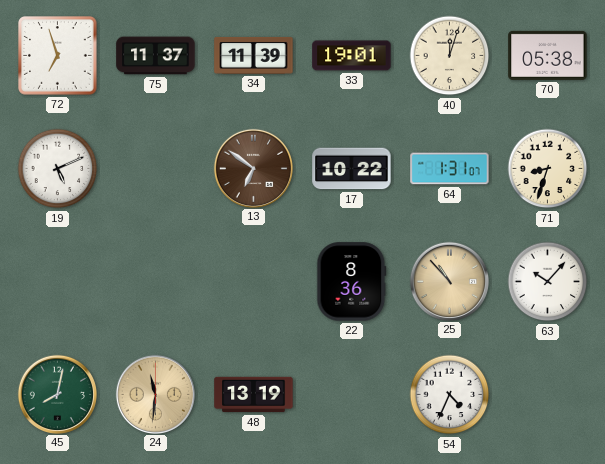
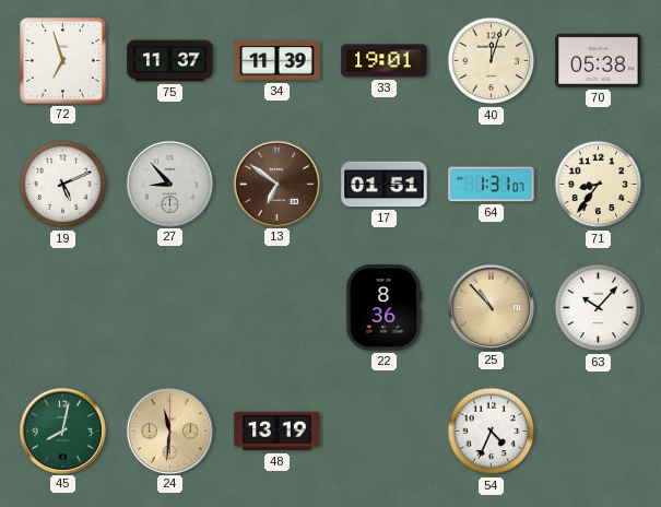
27: none -> 8:53
17: 10:22 -> 01:51
71: 8:33 -> 8:36
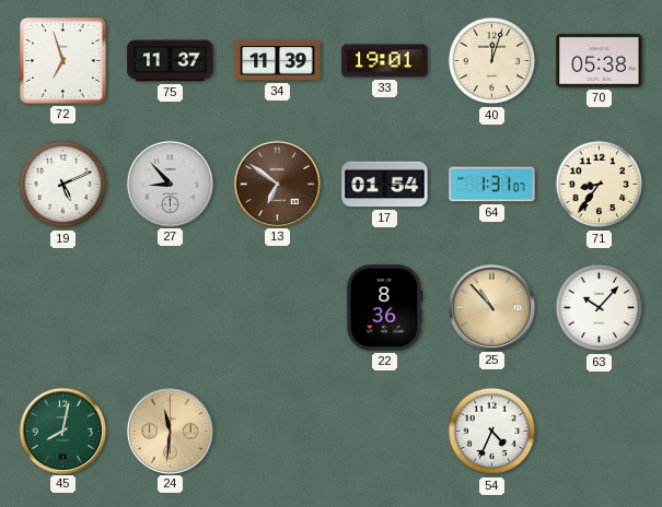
17: 01:51 -> 01:54
48: 13:19 -> none
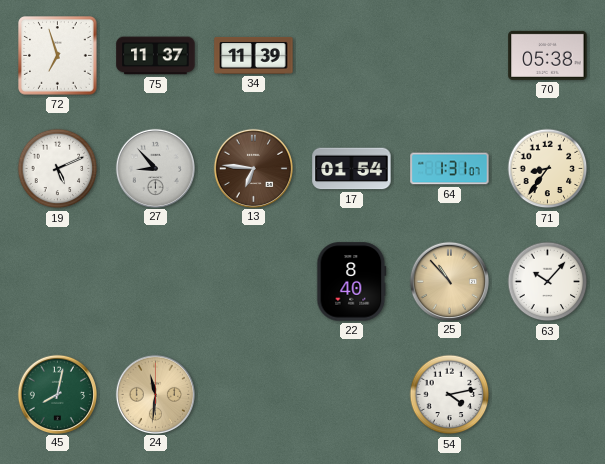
33: 19:01 -> none
40: 12:03 -> none
13: 6:51 -> 6:46
22: 8:36 -> 8:40
54: 4:34 -> 4:13
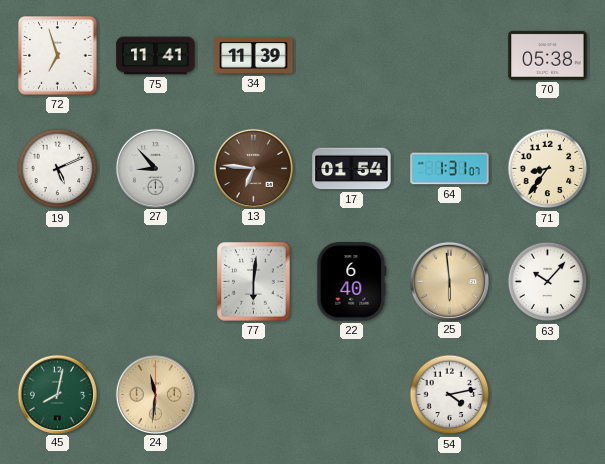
75: 11:37 -> 11:41
77: none -> 6:01
22: 8:40 -> 6:40
25: 10:53 -> 5:59
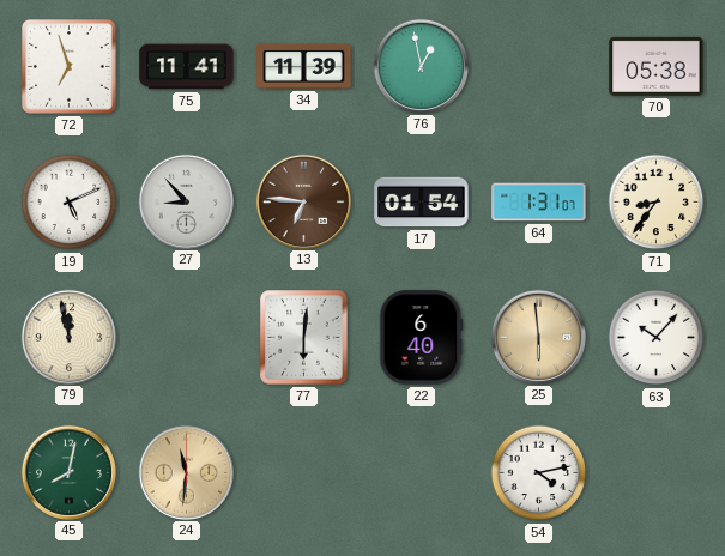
76: none -> 12:58
79: none -> 11:58
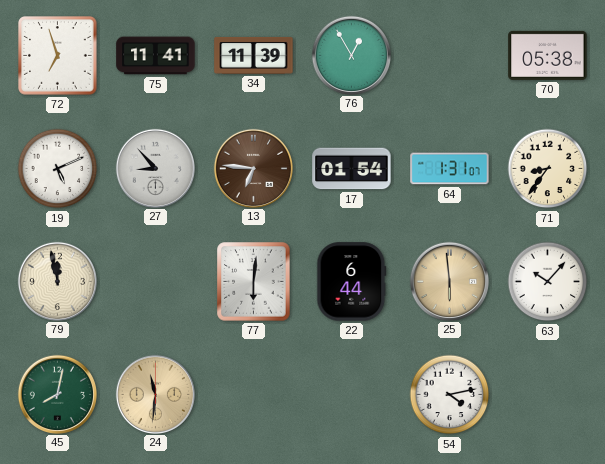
76: 12:58 -> 12:55
22: 6:40 -> 6:44
